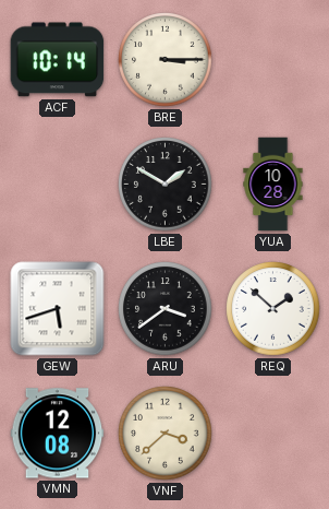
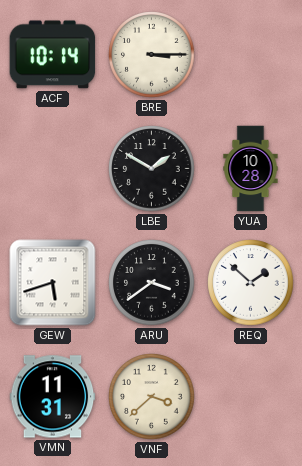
VMN: 12:08 -> 11:31
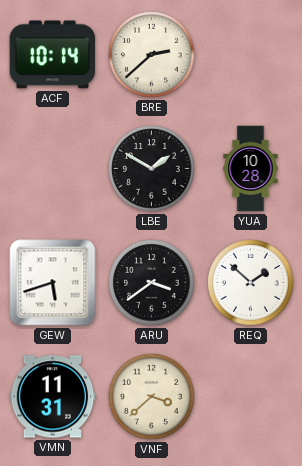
BRE: 3:15 -> 2:38
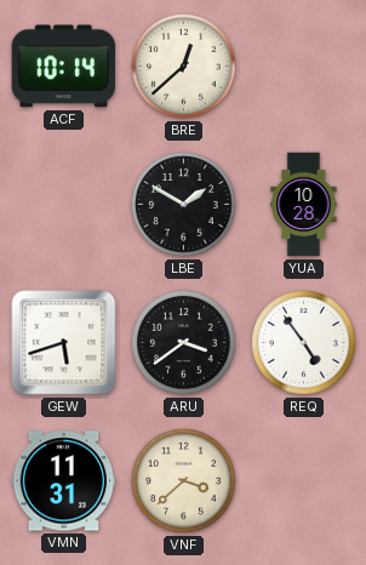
BRE: 2:38 -> 12:38
REQ: 1:52 -> 4:54
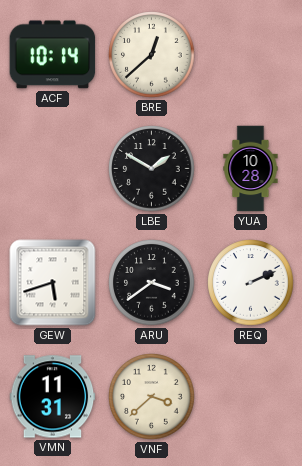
REQ: 4:54 -> 2:11
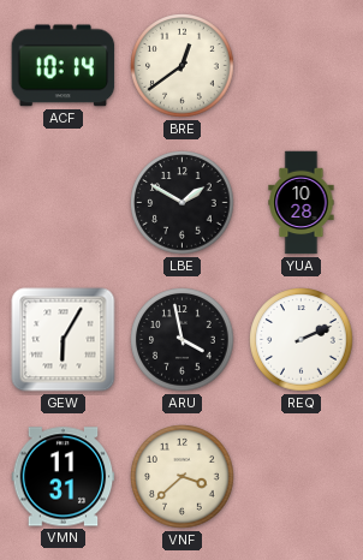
BRE: 12:38 -> 12:39
GEW: 5:42 -> 6:05
ARU: 3:39 -> 3:58
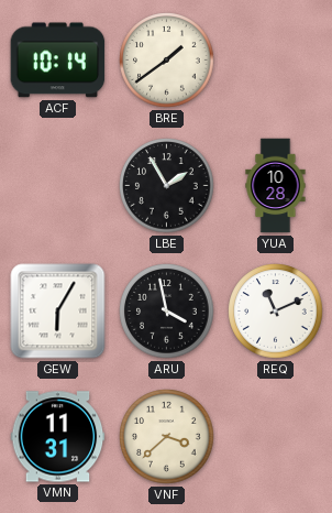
BRE: 12:39 -> 1:39
LBE: 1:50 -> 1:55
REQ: 2:11 -> 11:11
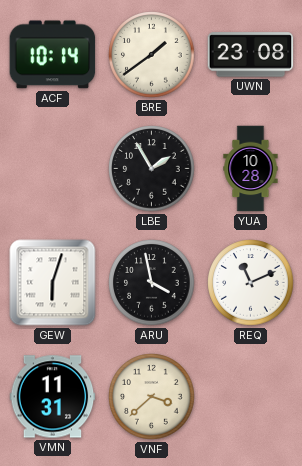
UWN: none -> 23:08
GEW: 6:05 -> 6:03
